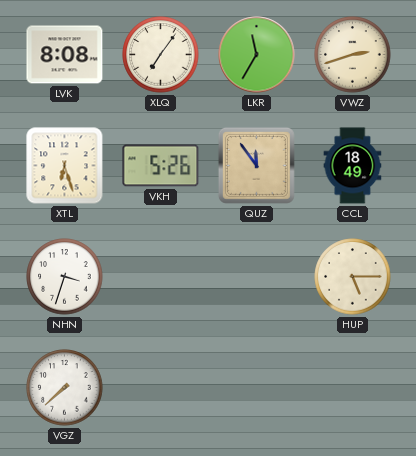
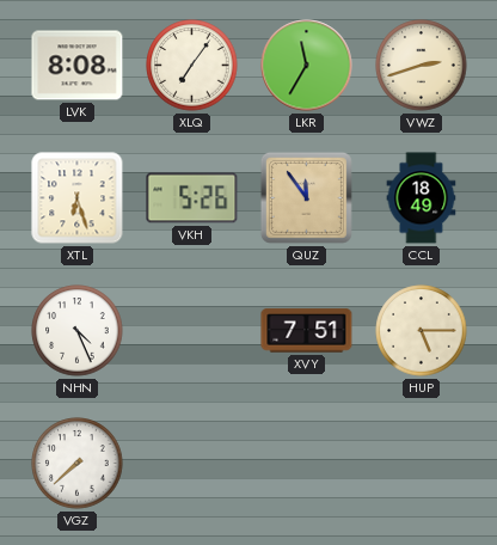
NHN: 3:33 -> 4:26
XVY: none -> 7:51
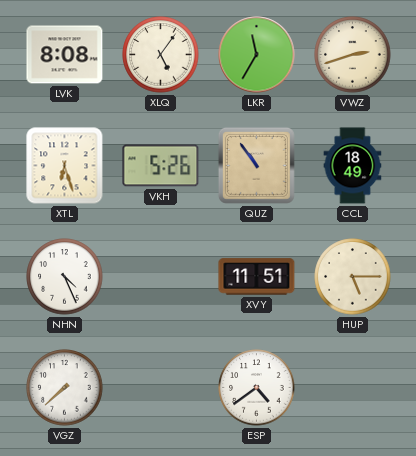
XLQ: 7:06 -> 5:06
QUZ: 11:54 -> 10:54
XVY: 7:51 -> 11:51
ESP: none -> 4:39
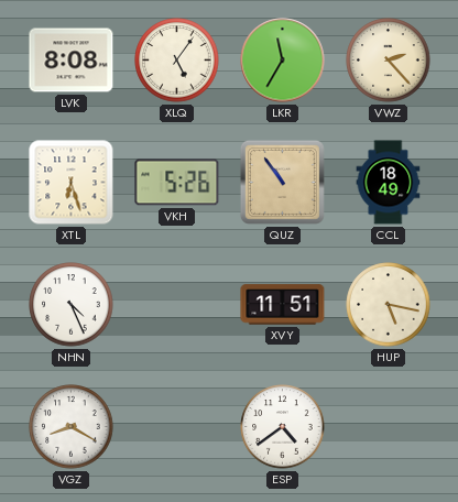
VWZ: 2:42 -> 2:23
HUP: 5:15 -> 5:17
VGZ: 7:38 -> 8:20
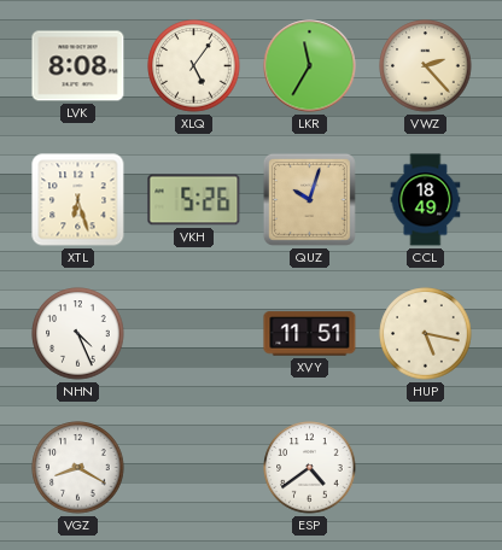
QUZ: 10:54 -> 10:03
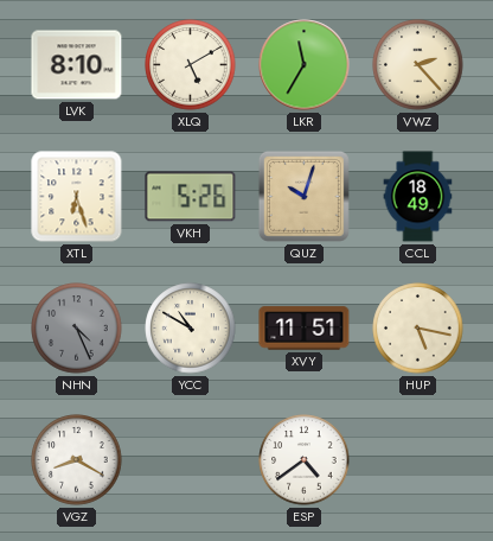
LVK: 8:08 -> 8:10
XLQ: 5:06 -> 5:10
NHN dial: white -> grey
YCC: none -> 10:50
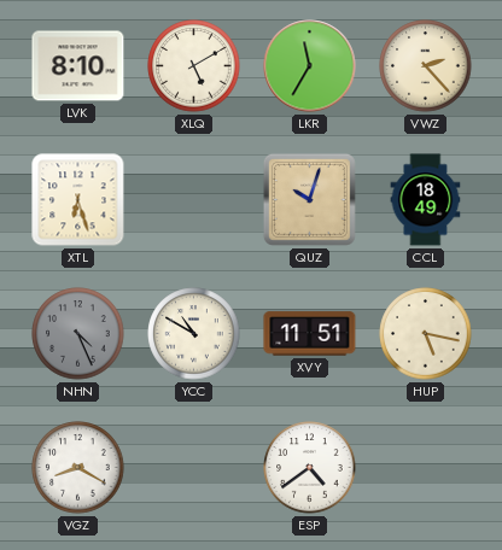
VKH: 5:26 -> none
